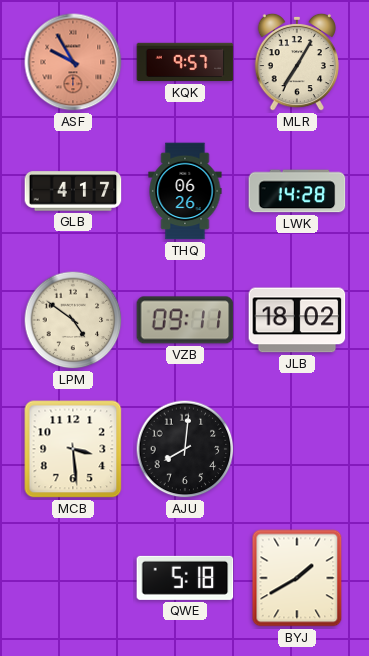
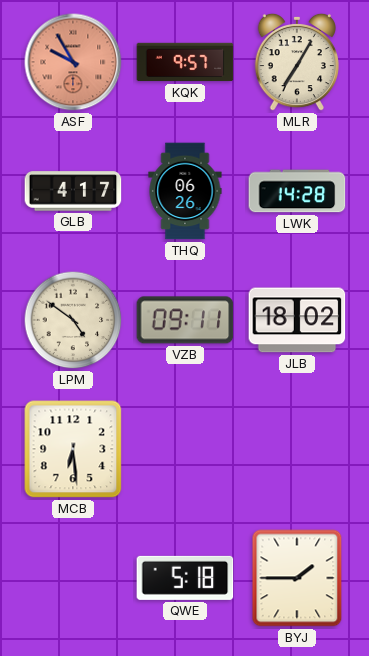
MCB: 3:29 -> 6:29
AJU: 8:01 -> none
BYJ: 1:40 -> 1:45
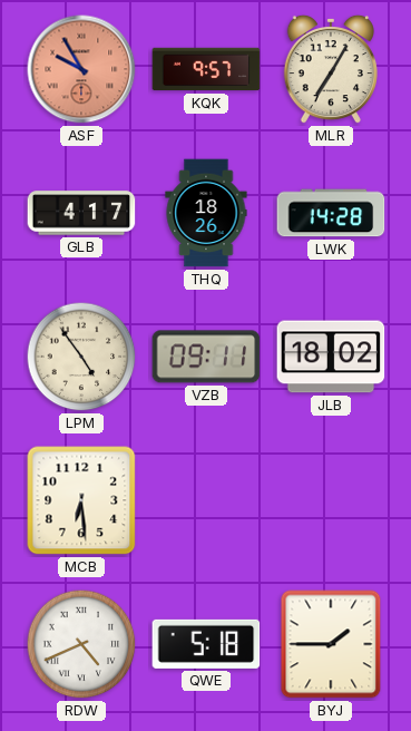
THQ: 06:26 -> 18:26
LPM: 4:51 -> 4:54
RDW: none -> 4:41
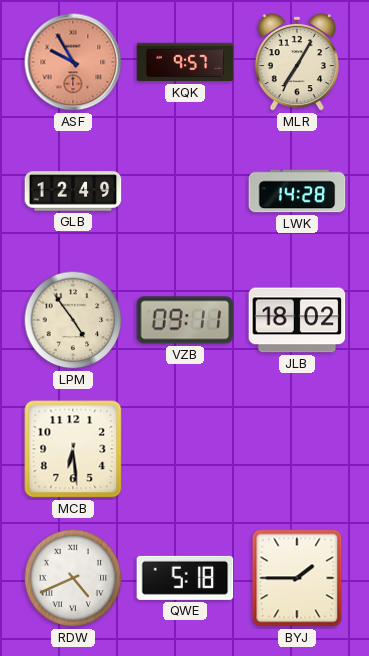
GLB: 4:17 -> 12:49
THQ: 18:26 -> none
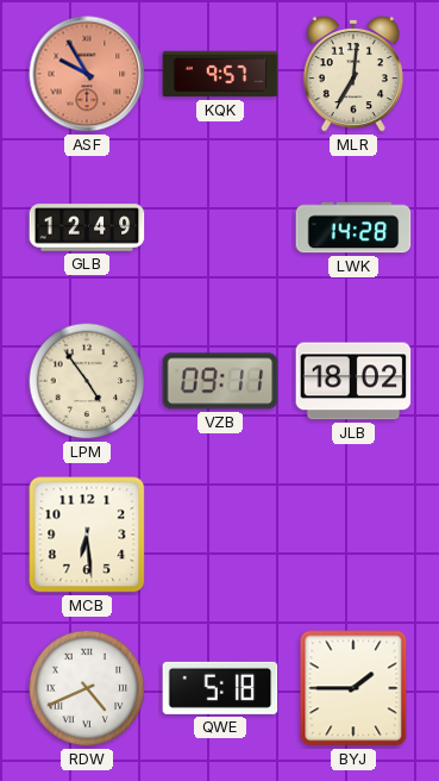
MLR: 7:05 -> 7:01
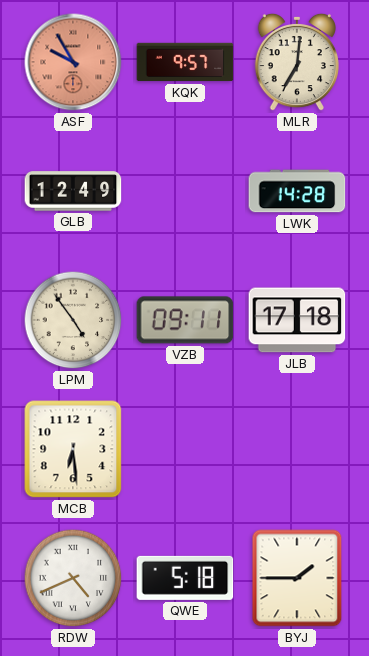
JLB: 18:02 -> 17:18
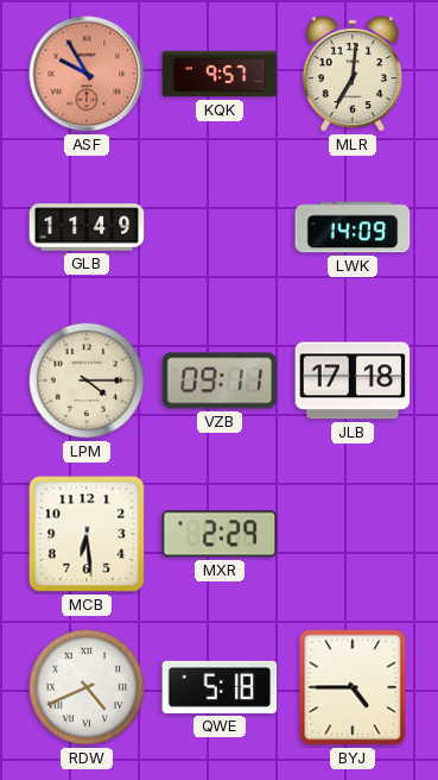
GLB: 12:49 -> 11:49
LWK: 14:28 -> 14:09
LPM: 4:54 -> 4:15
MXR: none -> 2:29
BYJ: 1:45 -> 4:45
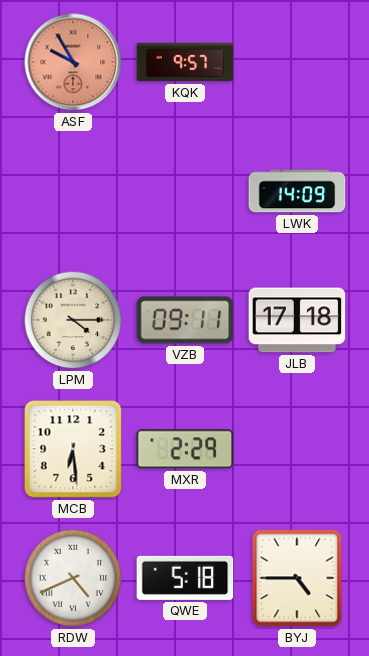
MLR: 7:01 -> none
GLB: 11:49 -> none
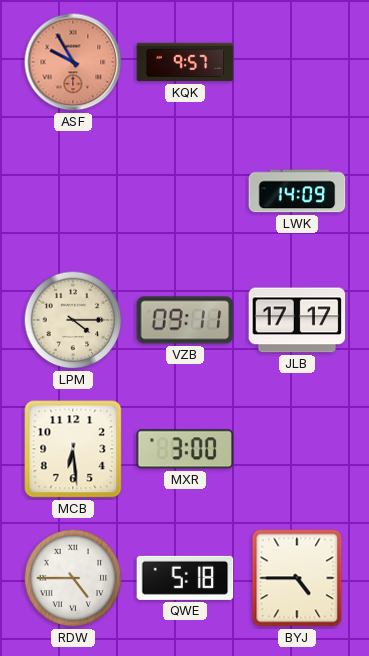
JLB: 17:18 -> 17:17
MXR: 2:29 -> 3:00
RDW: 4:41 -> 4:45
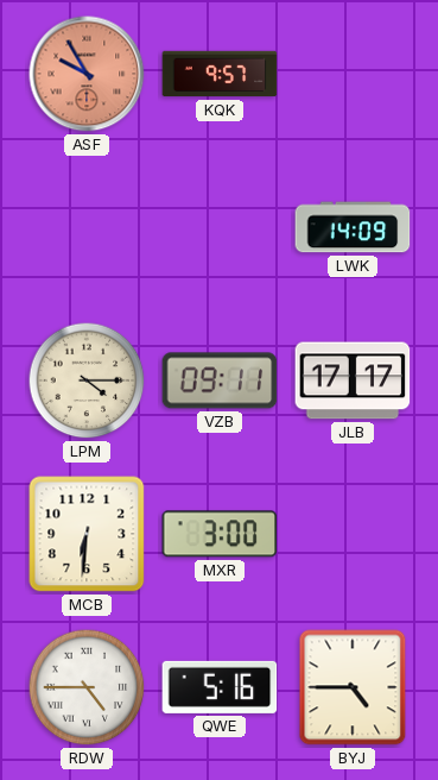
MCB: 6:29 -> 6:31
QWE: 5:18 -> 5:16
